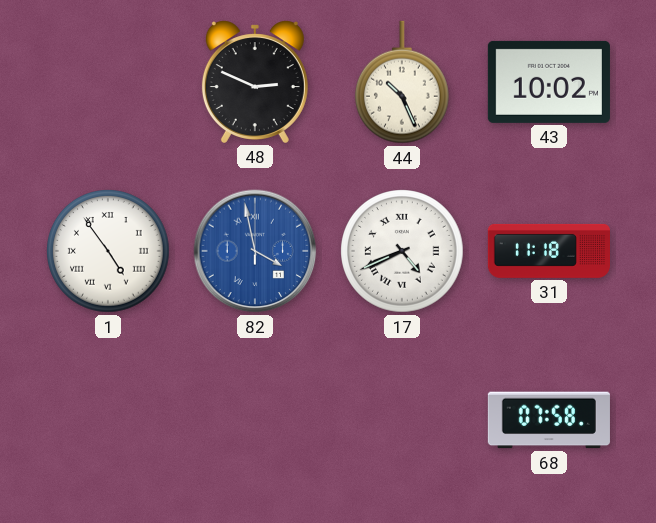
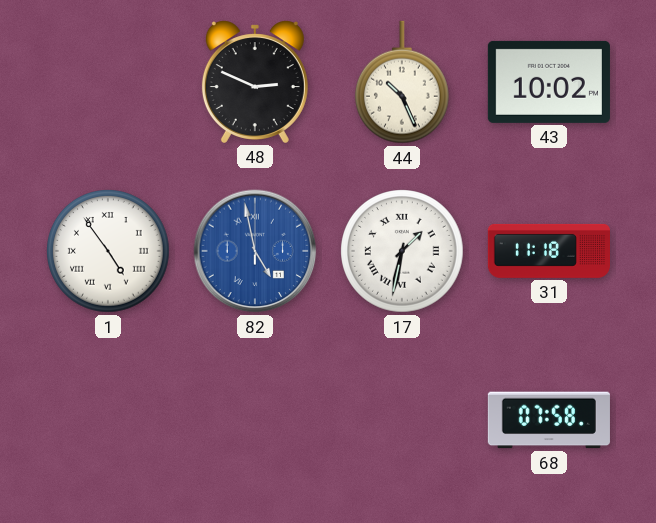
82: 3:58 -> 4:58
17: 4:41 -> 1:32
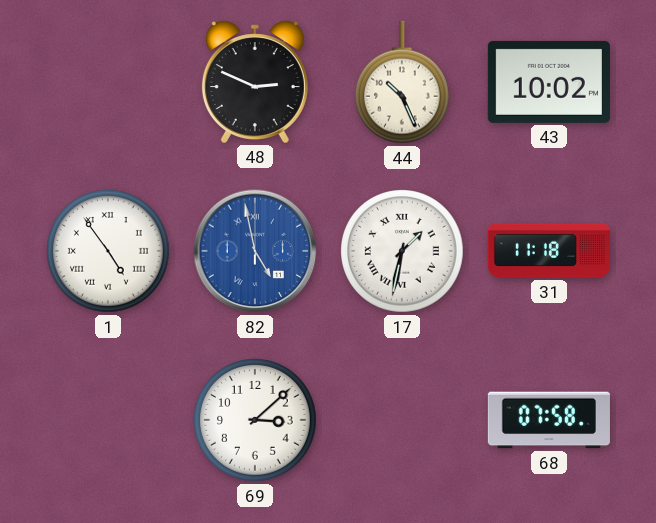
69: none -> 3:08
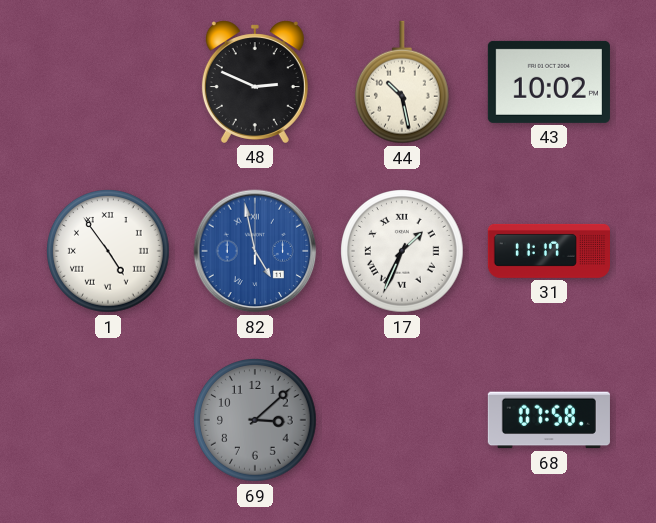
44: 10:26 -> 10:28
17: 1:32 -> 1:34
31: 11:18 -> 11:17
69 dial: white -> grey
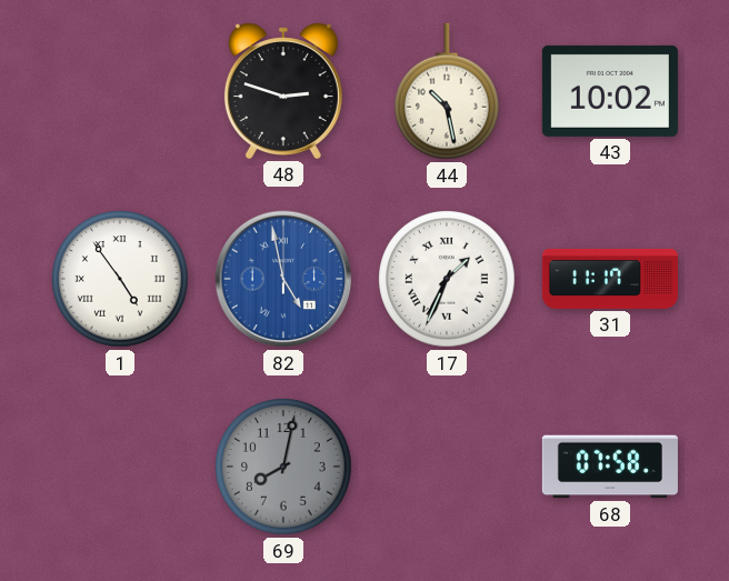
48: 2:49 -> 2:48
69: 3:08 -> 8:02
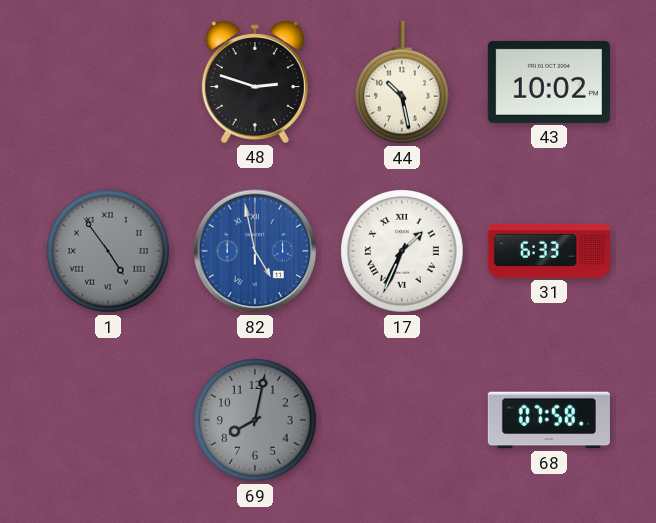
1 dial: white -> grey
31: 11:17 -> 6:33
